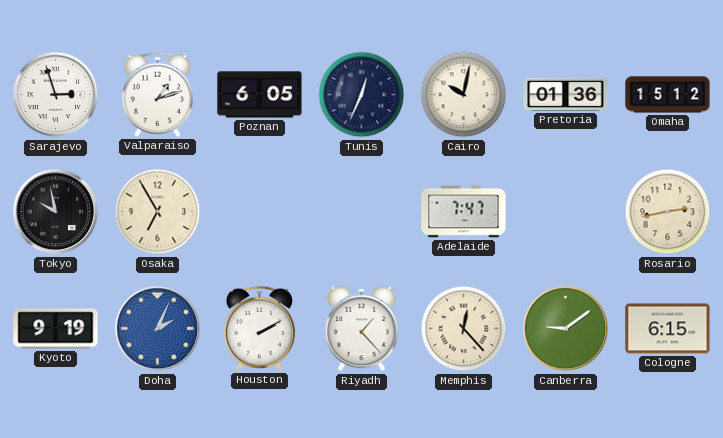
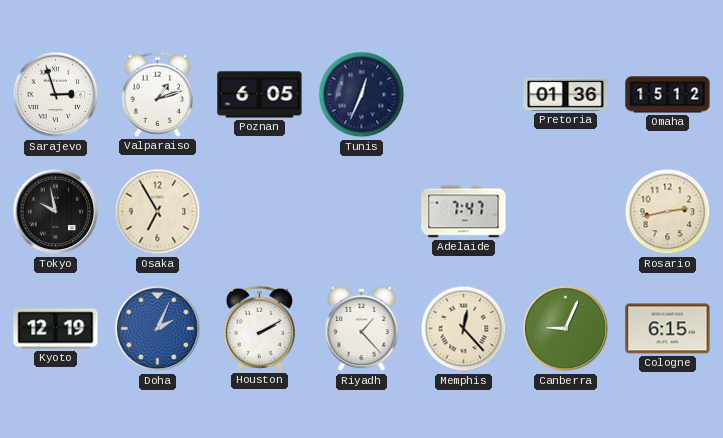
Cairo: 10:02 -> none
Kyoto: 9:19 -> 12:19
Canberra: 9:09 -> 9:04
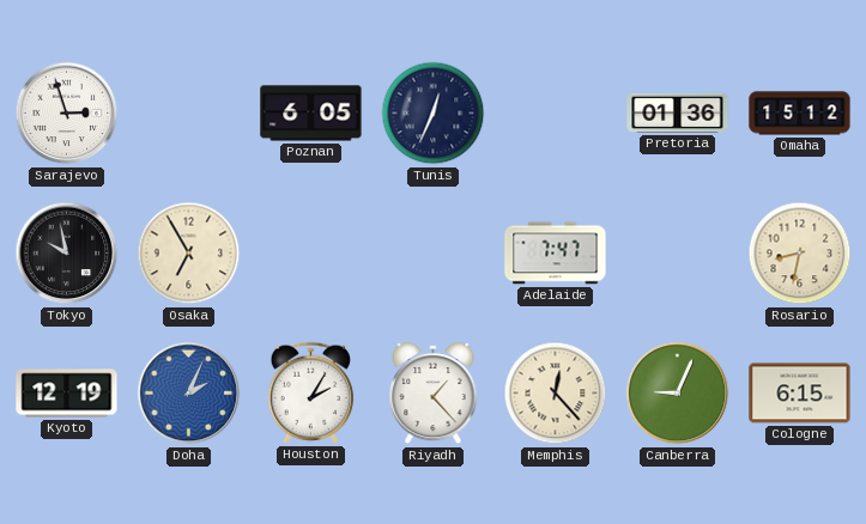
Valparaiso: 1:12 -> none
Rosario: 2:43 -> 8:32
Houston: 2:10 -> 2:05
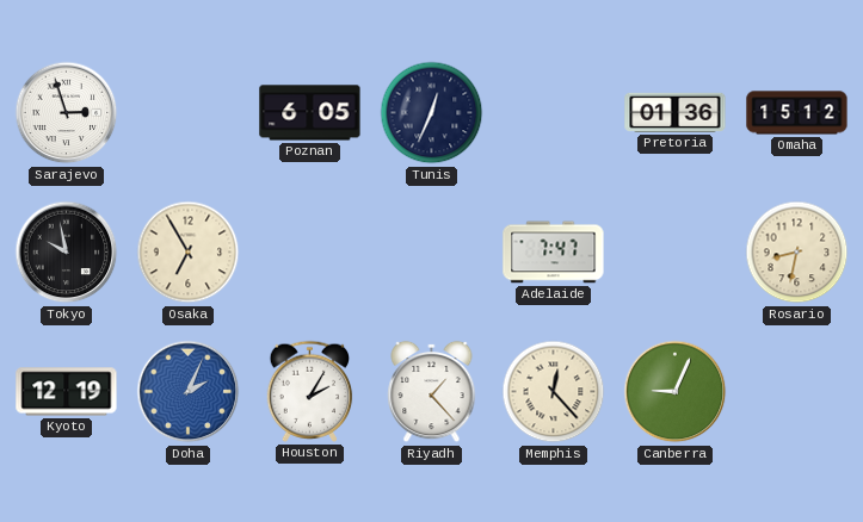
Cologne: 6:15 -> none
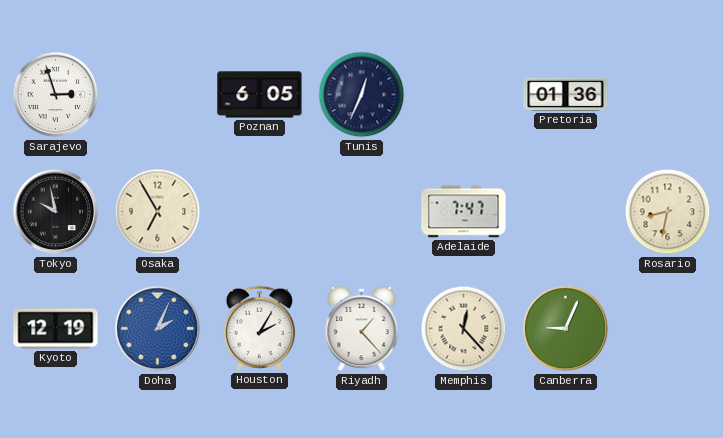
Omaha: 15:12 -> none
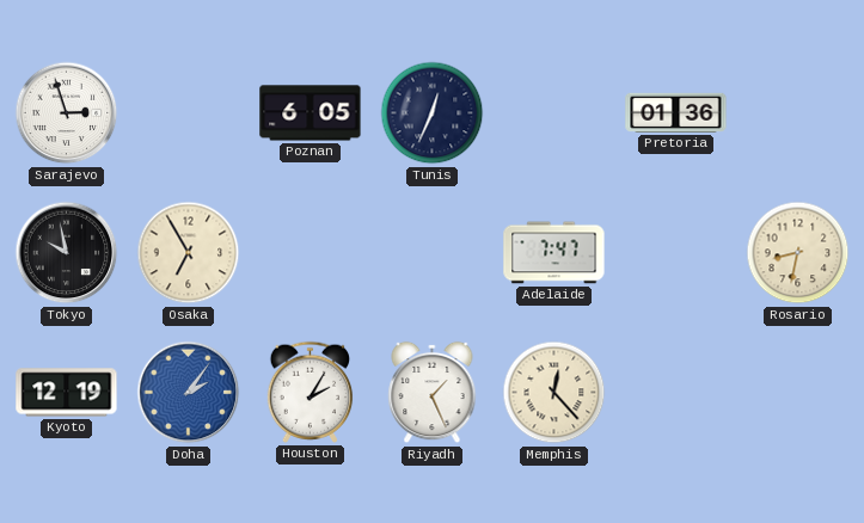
Doha: 2:04 -> 2:06
Riyadh: 1:23 -> 1:26
Canberra: 9:04 -> none
